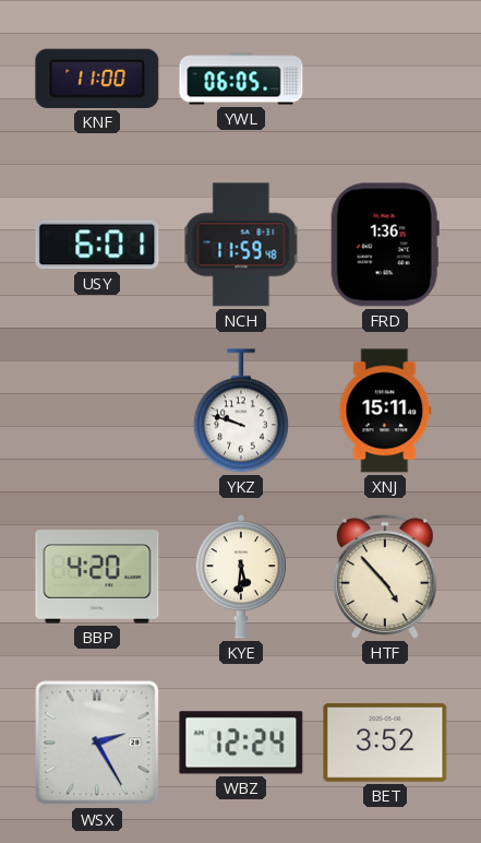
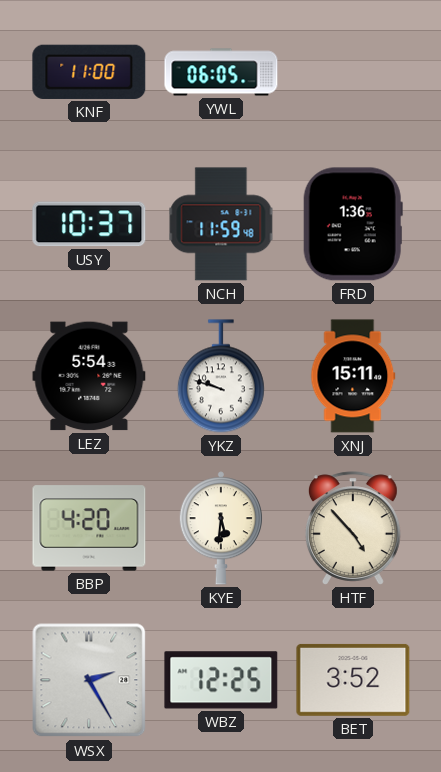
USY: 6:01 -> 10:37
LEZ: none -> 5:54
WBZ: 12:24 -> 12:25
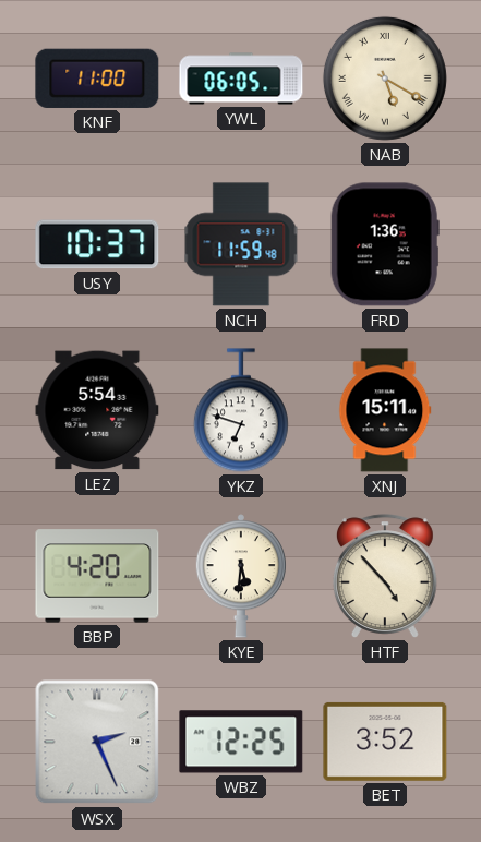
NAB: none -> 5:20
YKZ: 9:48 -> 6:48
WSX: 2:25 -> 2:26
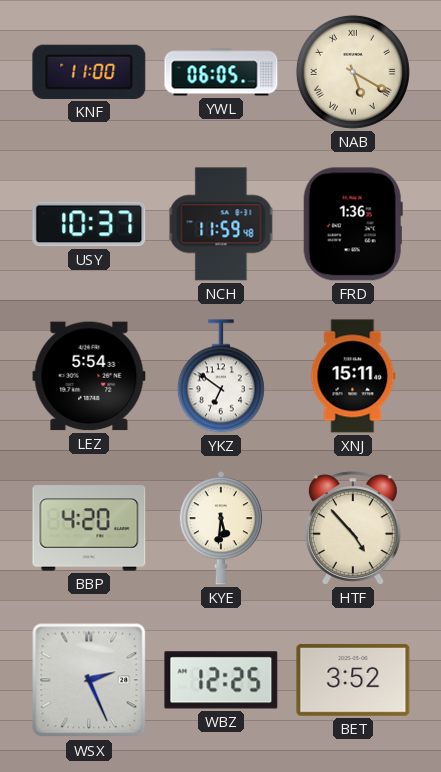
YKZ: 6:48 -> 6:51
